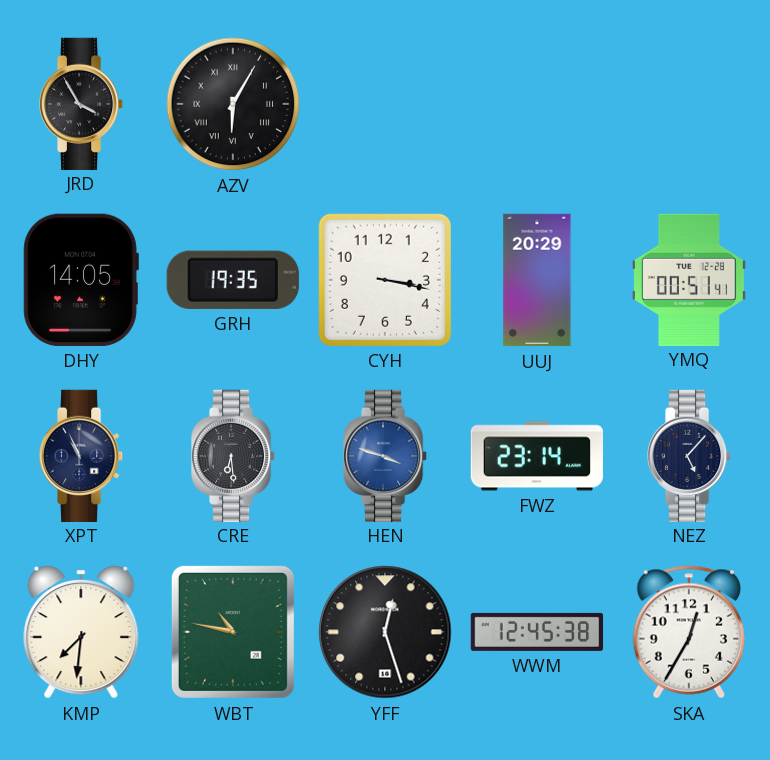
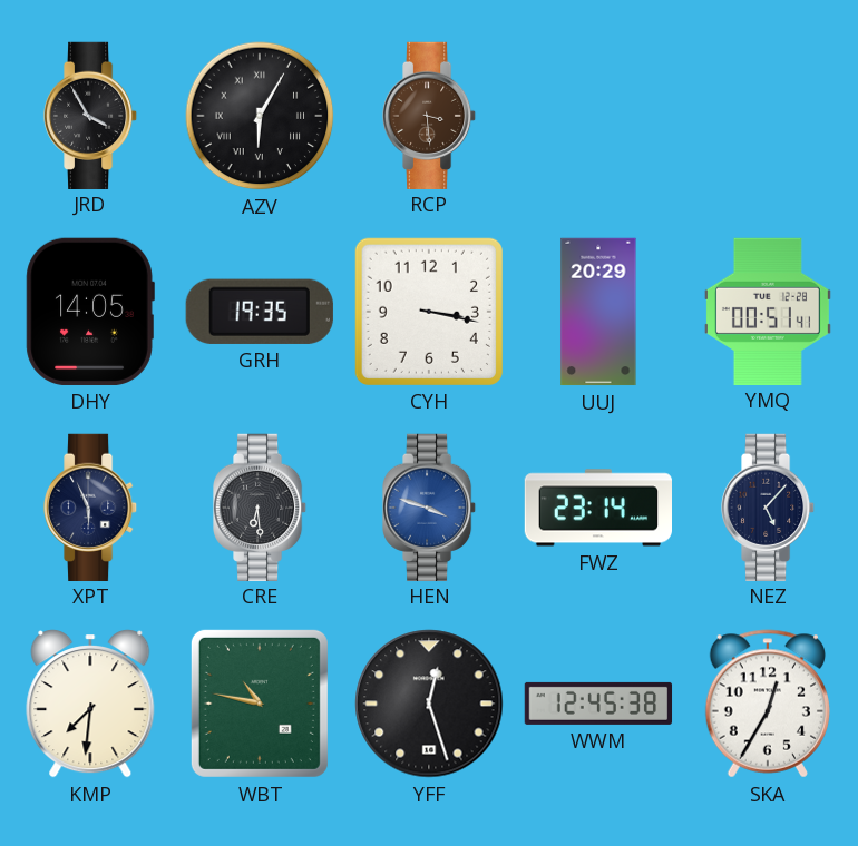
RCP: none -> 3:29
XPT: 10:56 -> 5:56
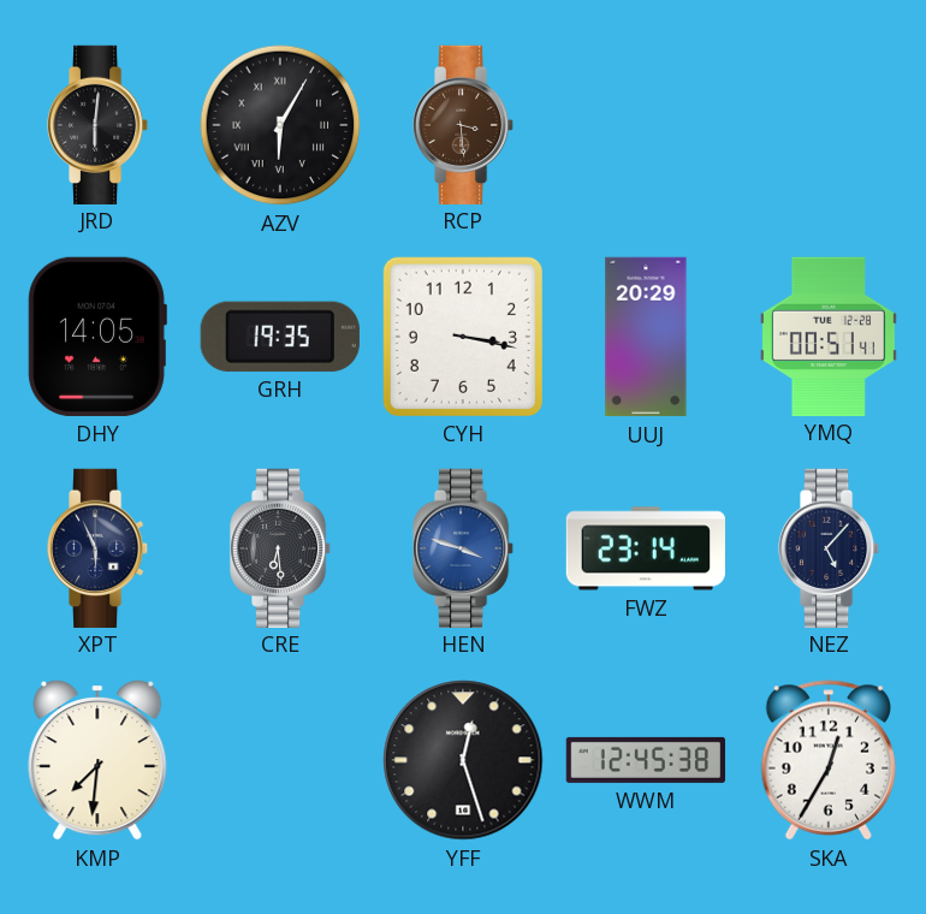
JRD: 3:55 -> 6:01
WBT: 10:47 -> none
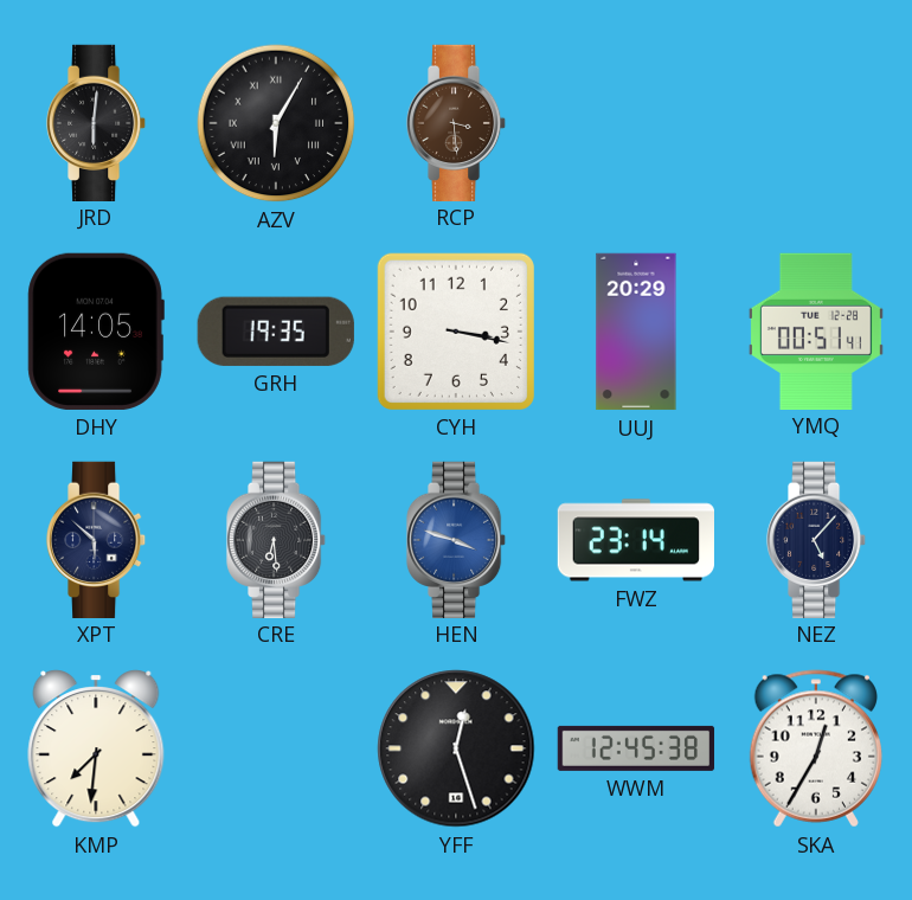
XPT: 5:56 -> 5:52
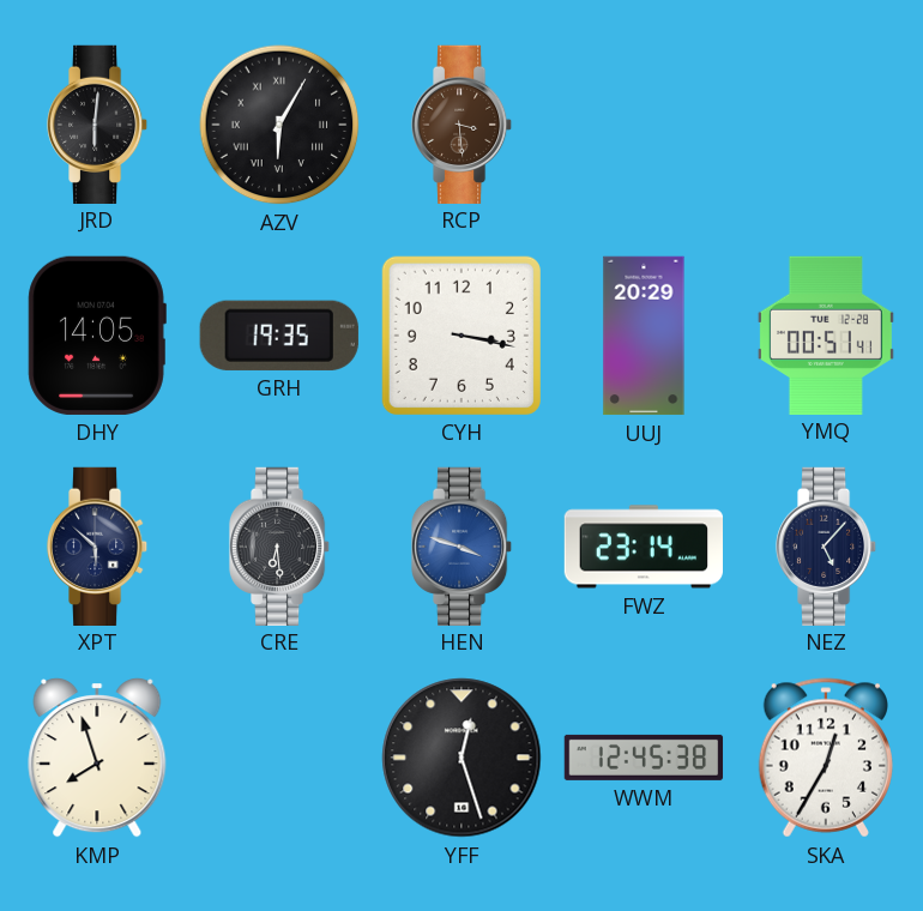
KMP: 7:31 -> 7:57
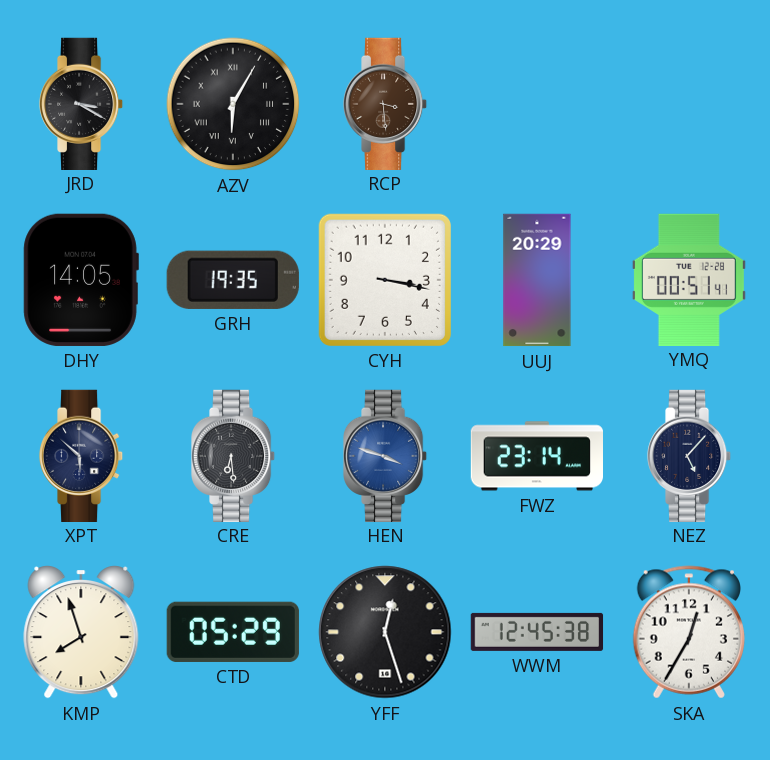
JRD: 6:01 -> 3:20
CTD: none -> 05:29
